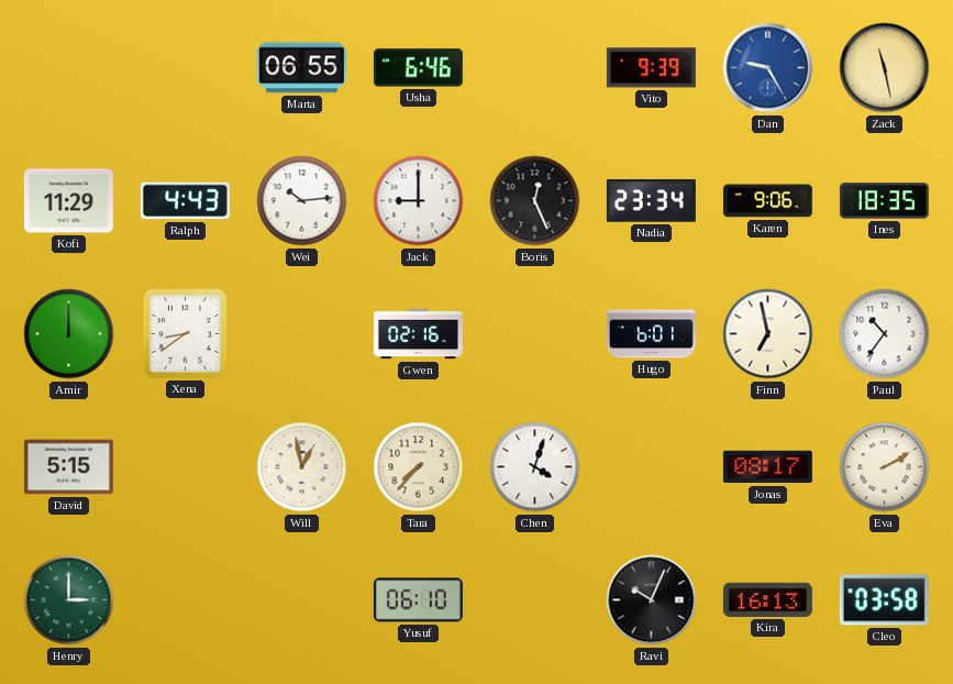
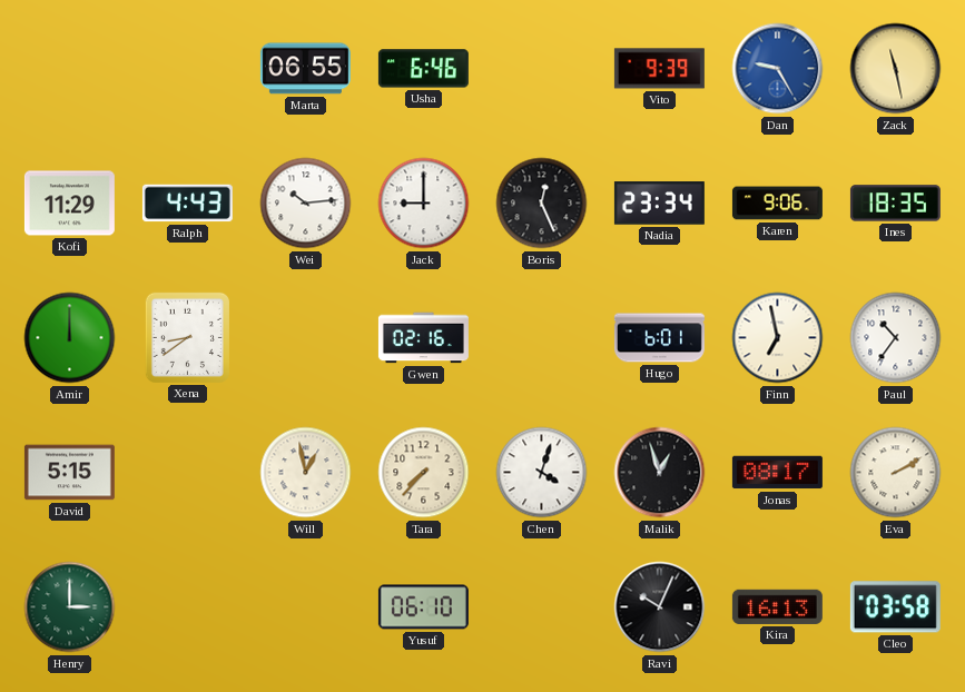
Malik: none -> 12:57
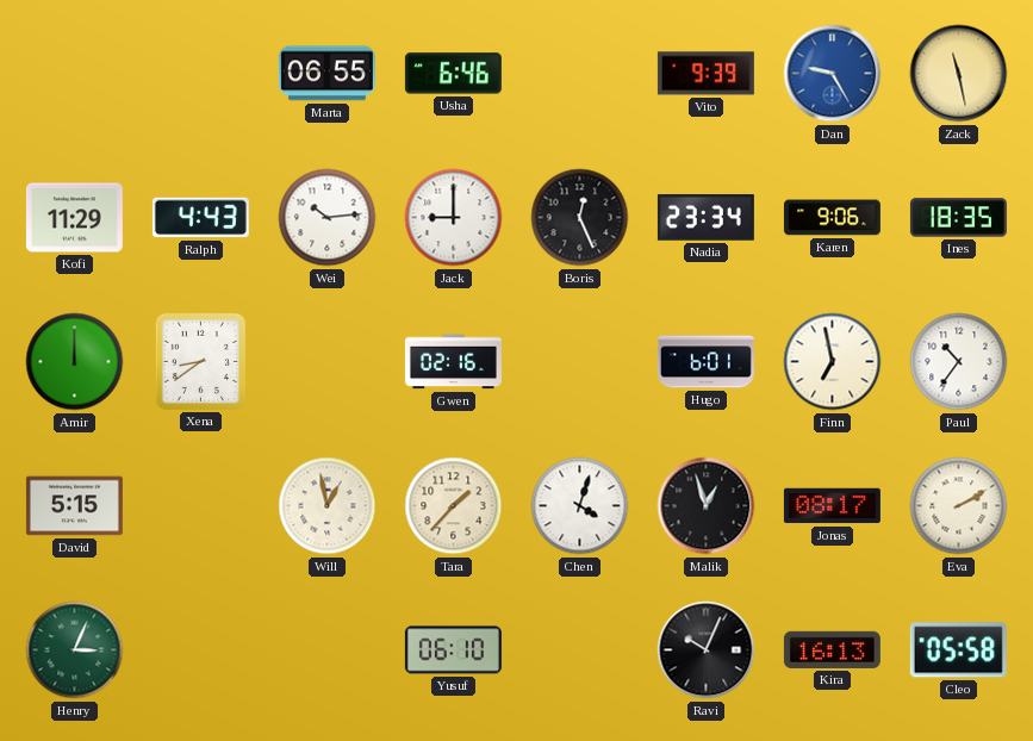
Tara: 7:37 -> 1:37
Henry: 3:00 -> 3:04
Cleo: 03:58 -> 05:58
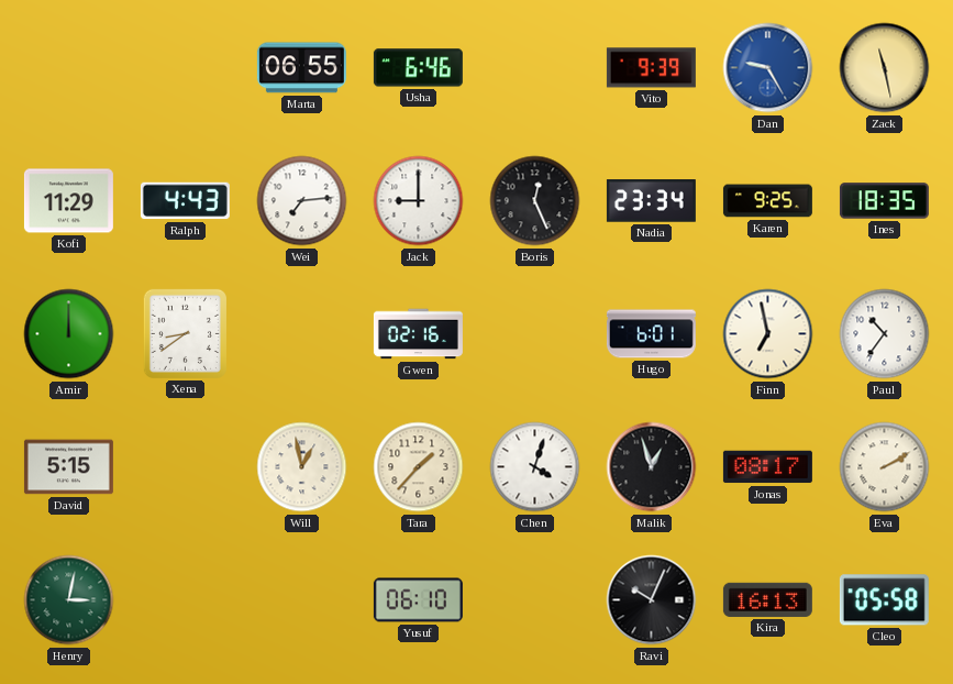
Wei: 10:14 -> 7:14
Karen: 9:06 -> 9:25
Henry: 3:04 -> 3:02
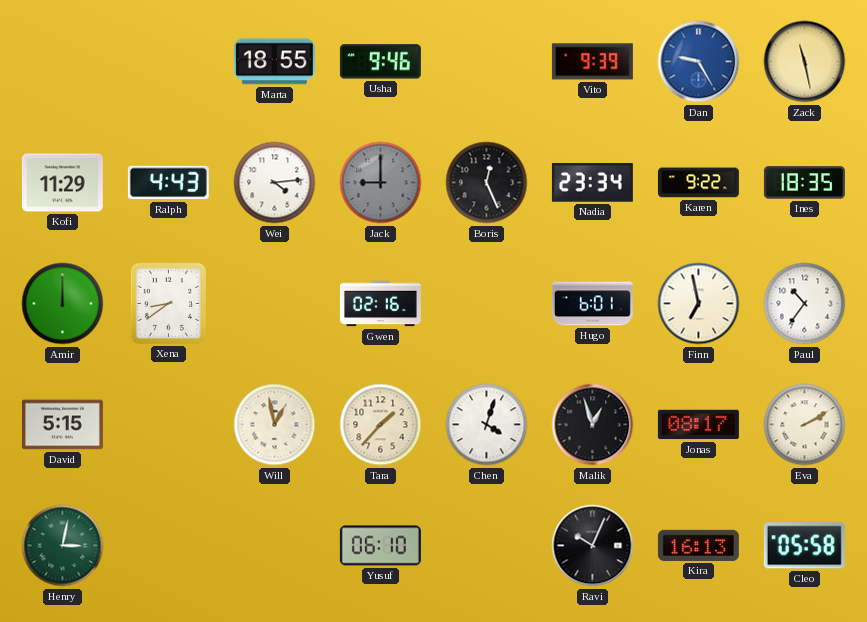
Marta: 06:55 -> 18:55
Usha: 6:46 -> 9:46
Wei: 7:14 -> 4:14
Jack dial: white -> grey
Karen: 9:25 -> 9:22
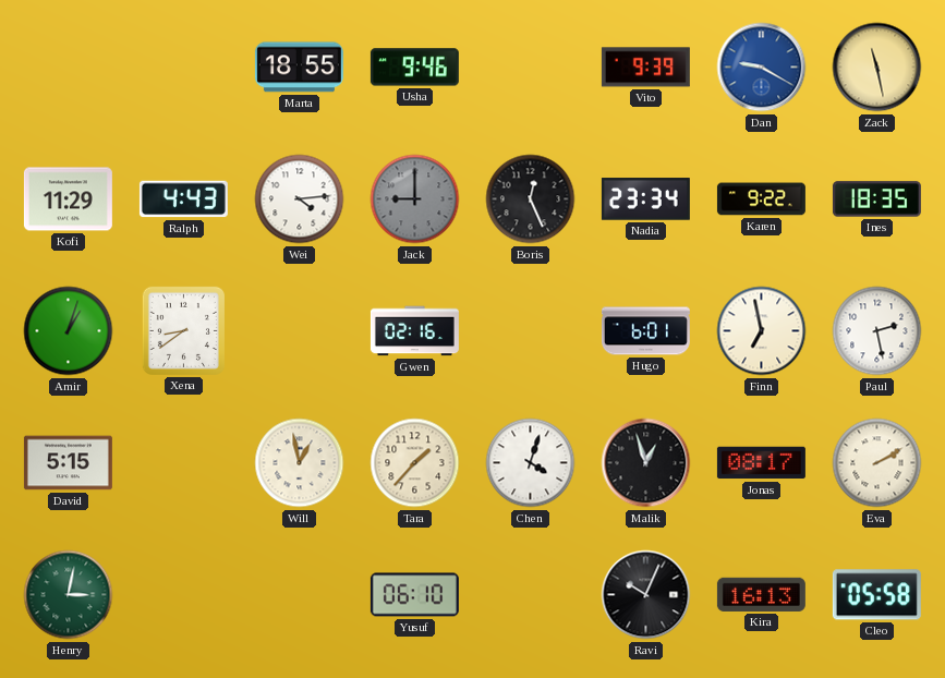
Dan: 9:25 -> 9:20
Amir: 12:00 -> 1:03
Paul: 10:36 -> 2:28
